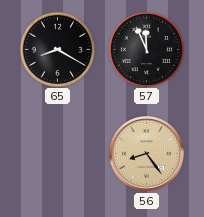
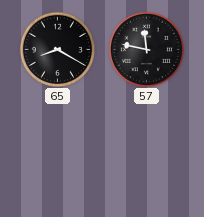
57: 11:56 -> 11:47
56: 8:24 -> none
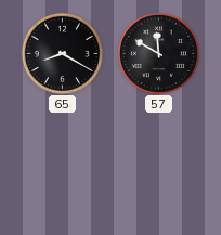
57: 11:47 -> 11:50
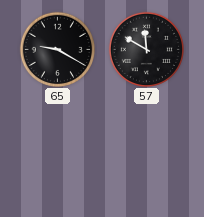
65: 8:20 -> 9:20
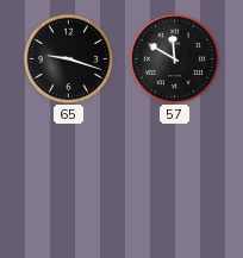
65: 9:20 -> 9:18
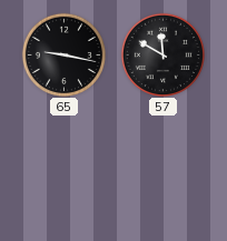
65: 9:18 -> 9:17
